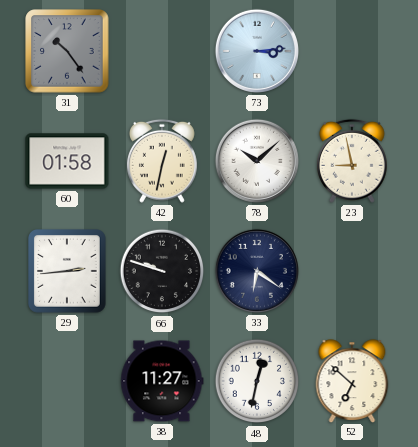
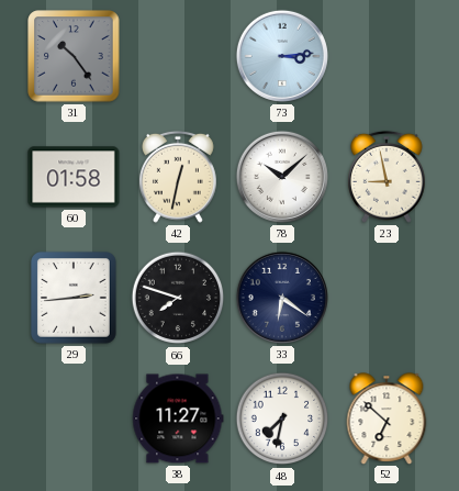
66: 9:48 -> 7:48
48: 12:32 -> 7:32
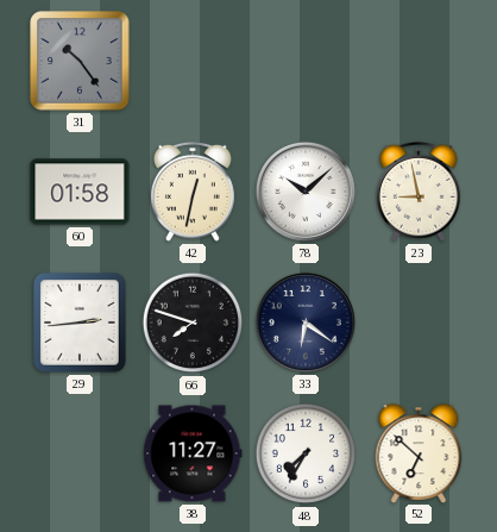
73: 3:14 -> none
48: 7:32 -> 7:35
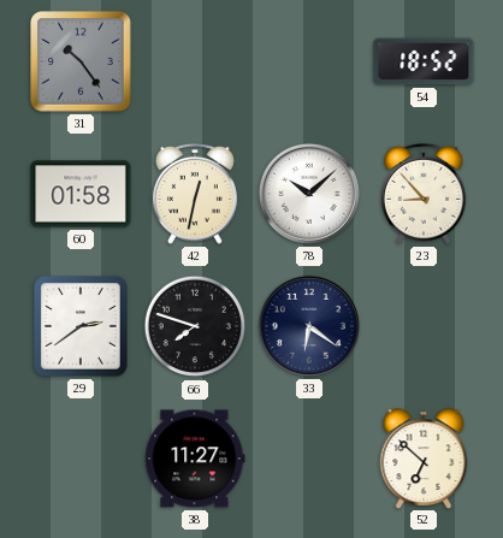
54: none -> 18:52
23: 8:58 -> 8:53
29: 2:44 -> 2:39
48: 7:35 -> none
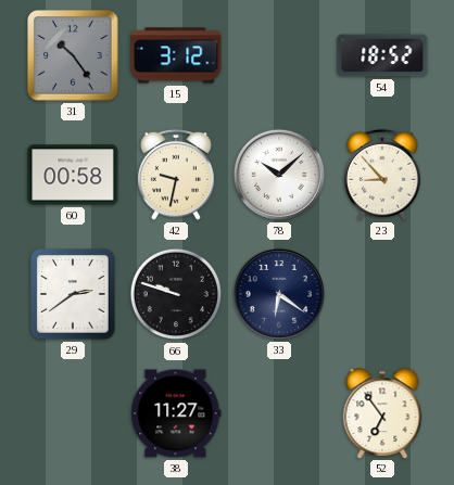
15: none -> 3:12
60: 01:58 -> 00:58
42: 12:32 -> 9:32
66: 7:48 -> 9:48
52: 6:52 -> 6:54
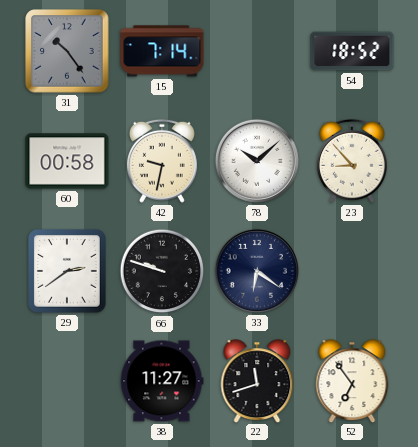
15: 3:12 -> 7:14
22: none -> 11:42
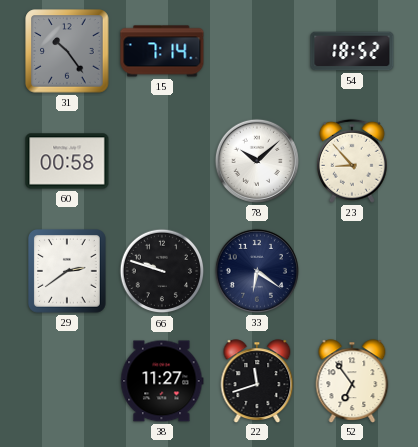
42: 9:32 -> none
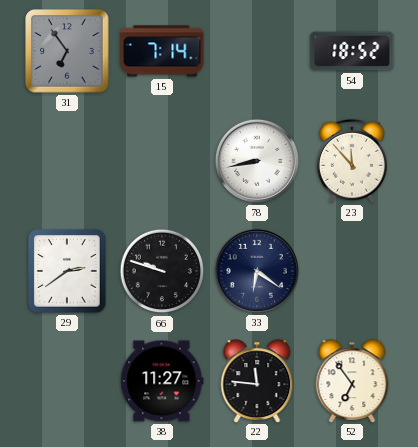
31: 10:24 -> 6:54
60: 00:58 -> none
78: 10:08 -> 8:43
23: 8:53 -> 11:53
22: 11:42 -> 11:46
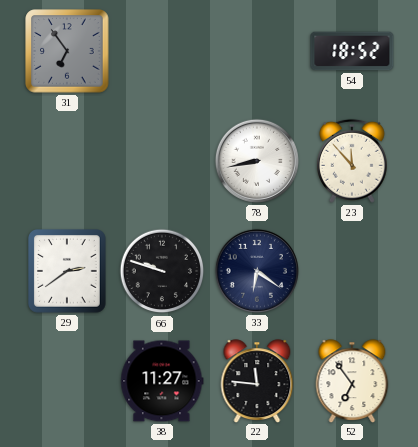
15: 7:14 -> none
